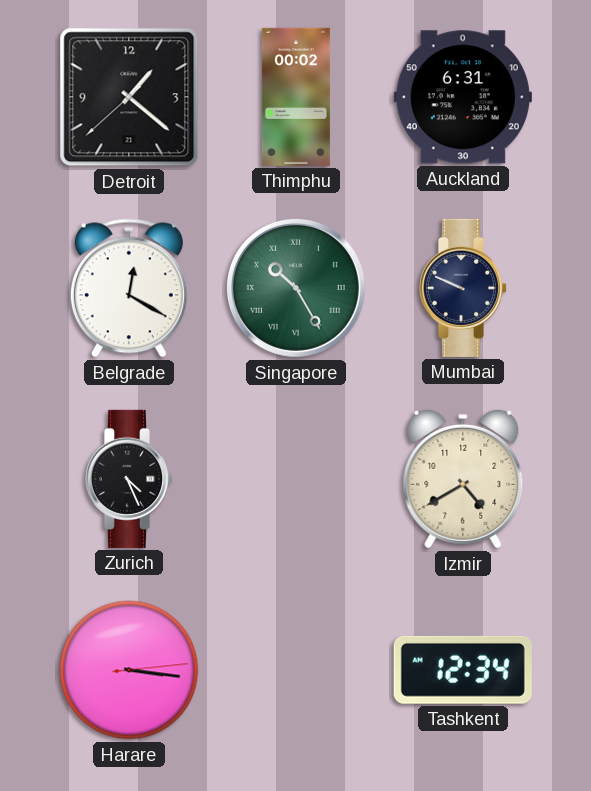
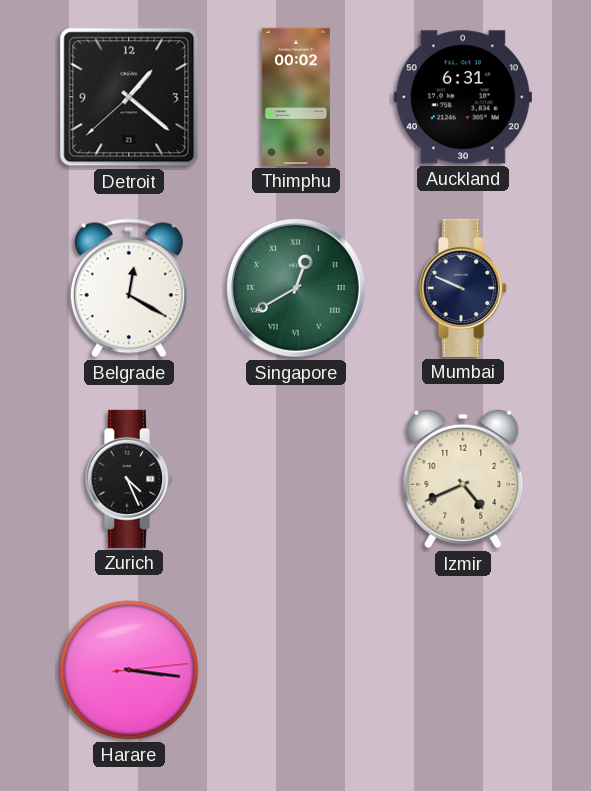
Singapore: 10:25 -> 12:40
Izmir: 4:40 -> 4:41
Tashkent: 12:34 -> none
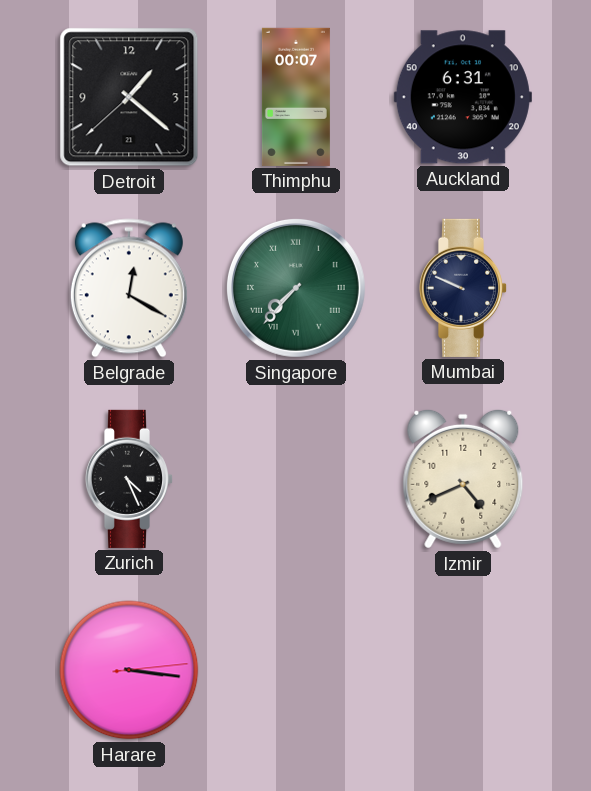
Thimphu: 00:02 -> 00:07
Singapore: 12:40 -> 7:37
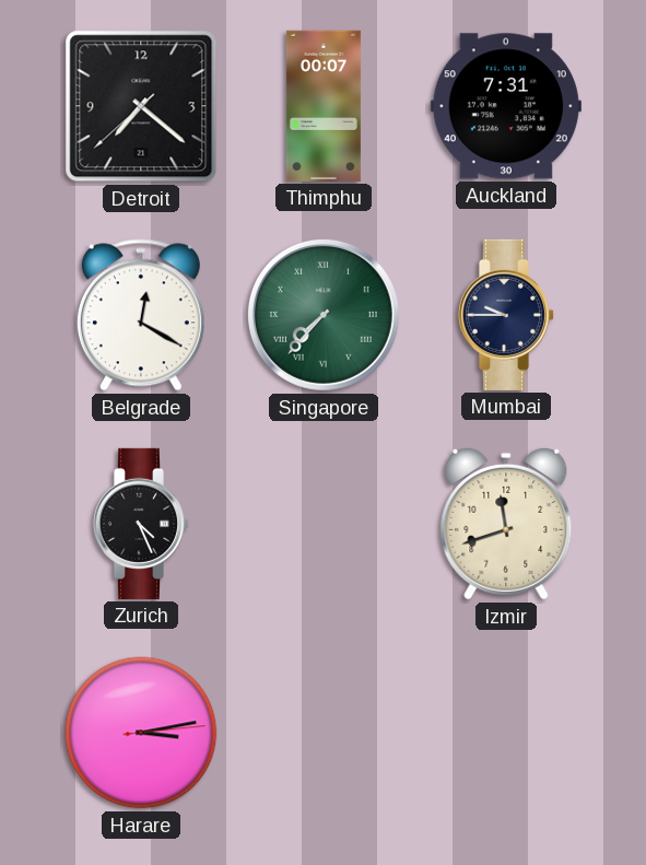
Detroit: 1:21 -> 7:21
Auckland: 6:31 -> 7:31
Mumbai: 9:49 -> 9:45
Izmir: 4:41 -> 11:42
Harare: 3:16 -> 3:13
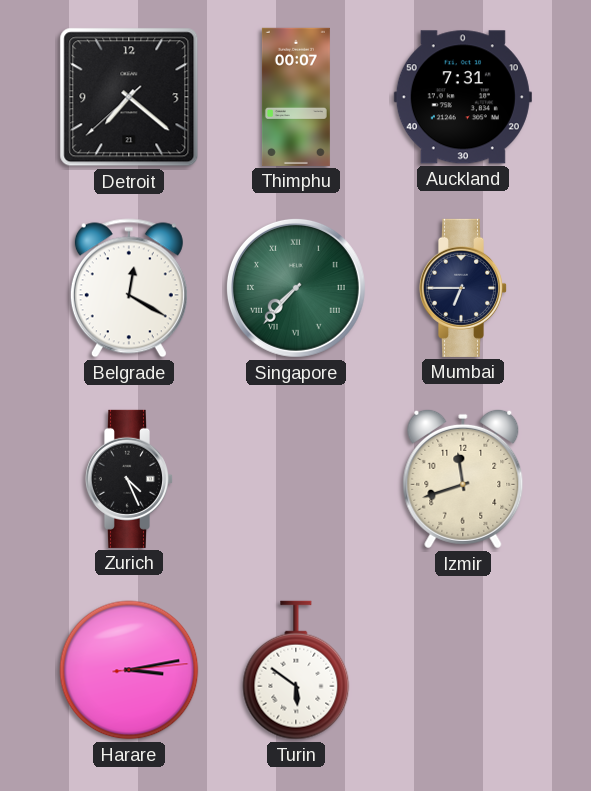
Mumbai: 9:45 -> 6:45
Turin: none -> 5:51
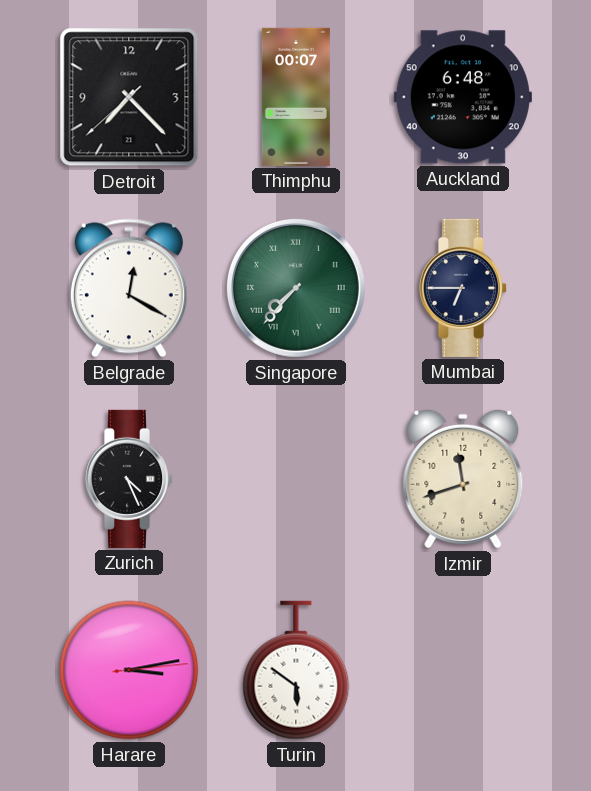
Detroit: 7:21 -> 7:22
Auckland: 7:31 -> 6:48
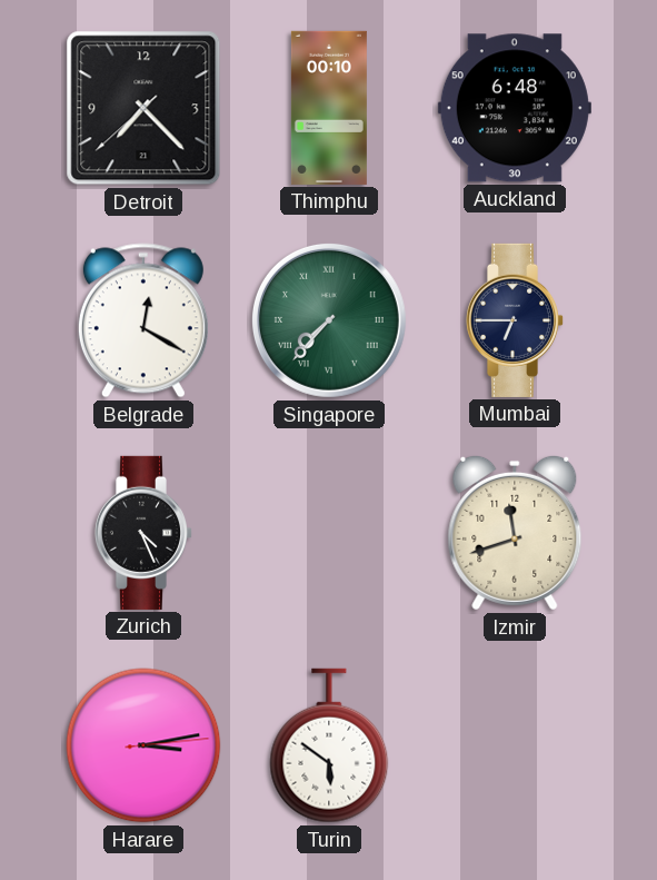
Thimphu: 00:07 -> 00:10
